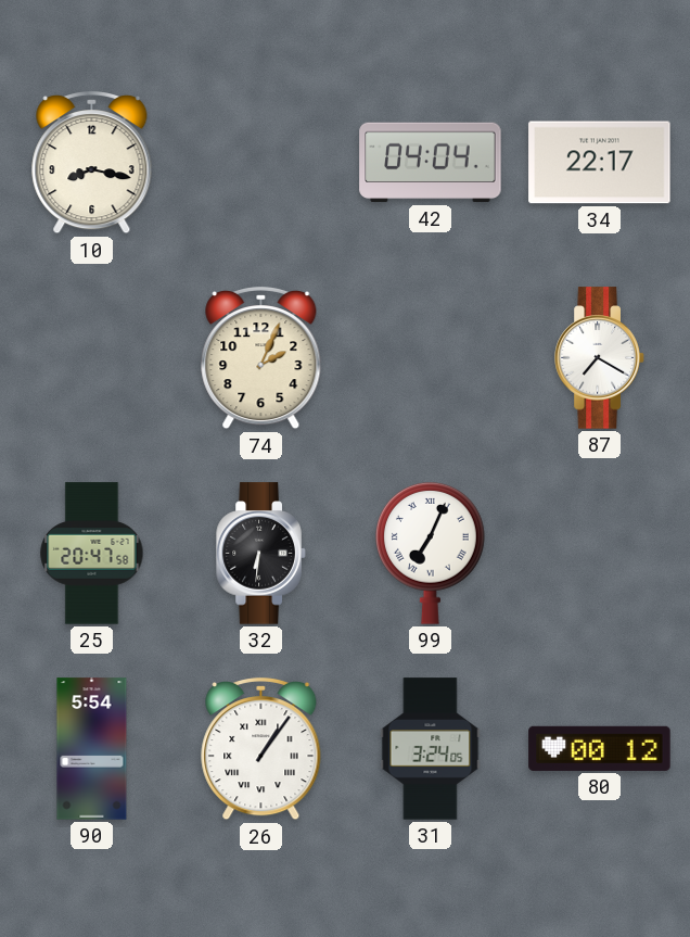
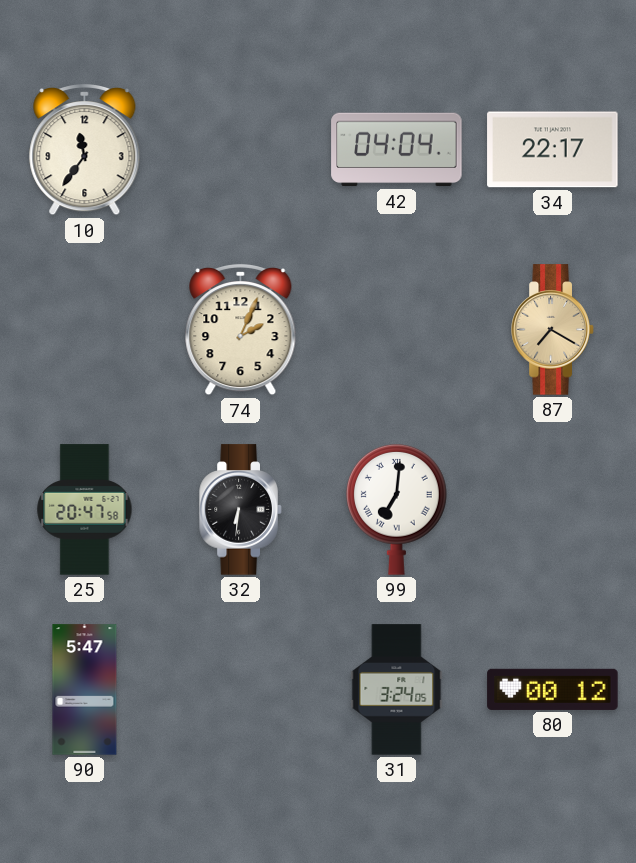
10: 8:17 -> 11:36
87 dial: white -> champagne
99: 7:04 -> 7:01
90: 5:54 -> 5:47
26: 1:06 -> none
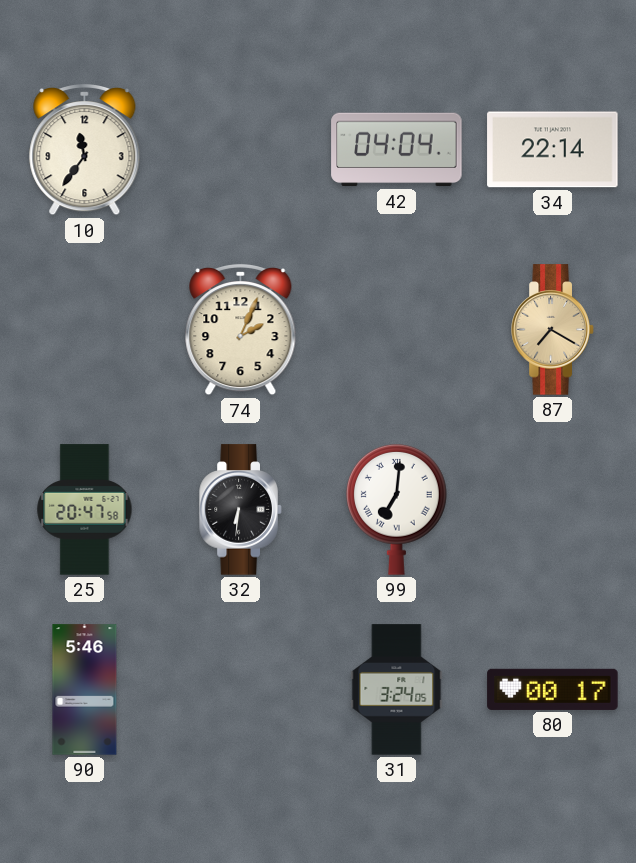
34: 22:17 -> 22:14
90: 5:47 -> 5:46
80: 00:12 -> 00:17
